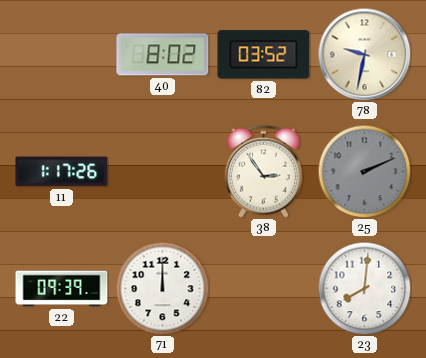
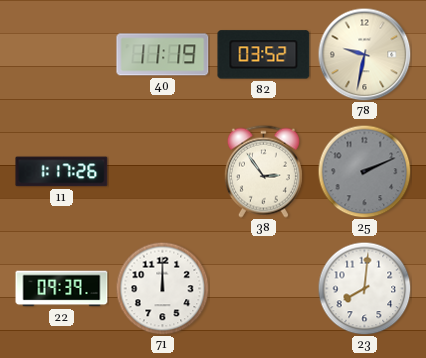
40: 8:02 -> 11:19
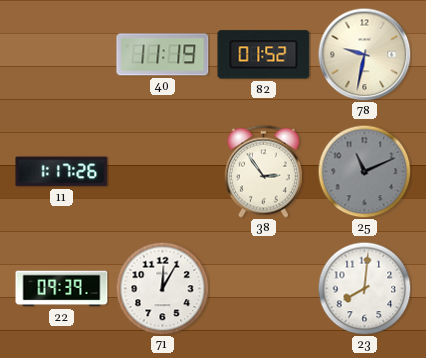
82: 03:52 -> 01:52
25: 2:11 -> 11:11
71: 12:00 -> 12:05
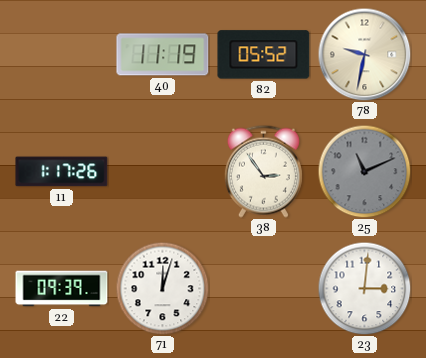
82: 01:52 -> 05:52
71: 12:05 -> 12:03
23: 8:01 -> 3:01
